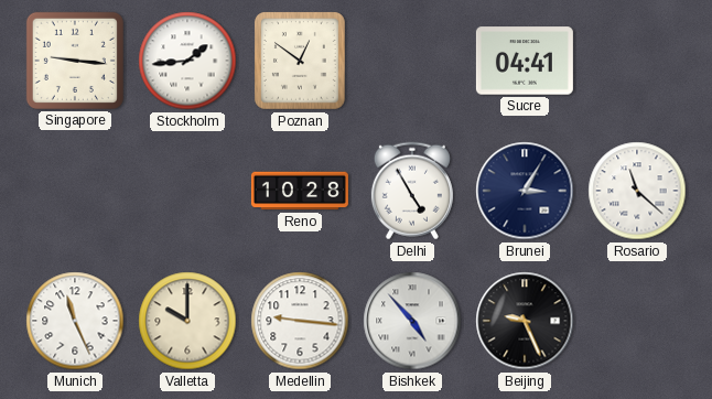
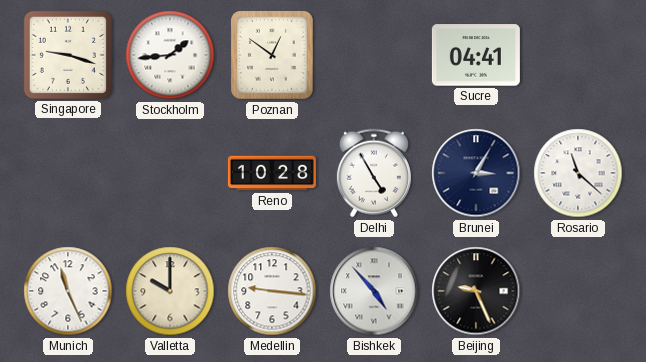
Singapore: 9:16 -> 9:18
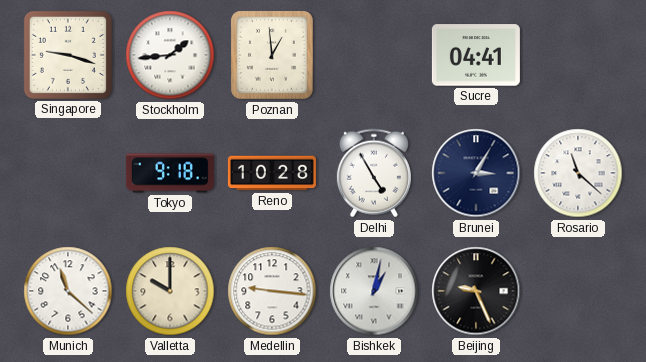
Poznan: 12:51 -> 12:59
Tokyo: none -> 9:18
Munich: 11:26 -> 11:22
Bishkek: 4:53 -> 1:02
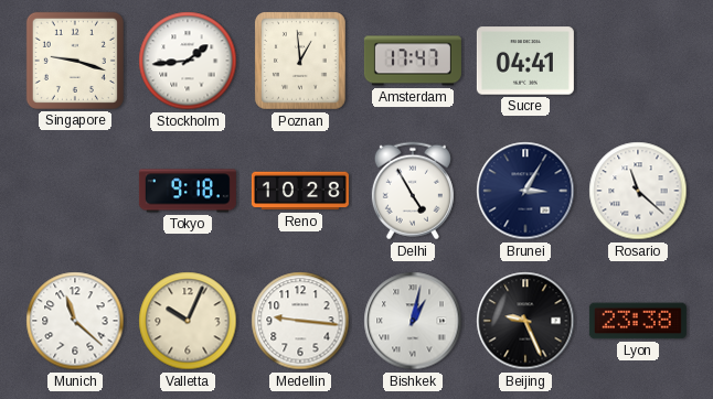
Amsterdam: none -> 17:47
Valletta: 10:00 -> 10:04
Lyon: none -> 23:38
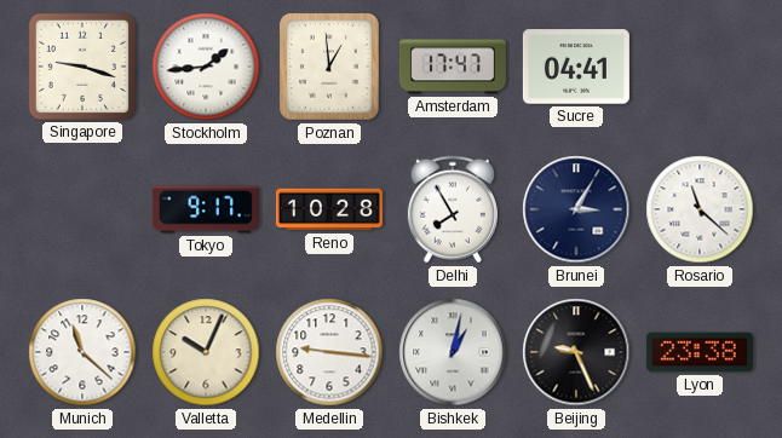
Tokyo: 9:18 -> 9:17
Delhi: 4:55 -> 7:55
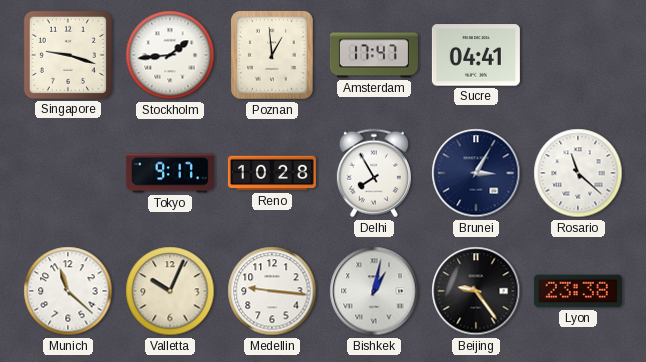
Beijing: 9:26 -> 9:24
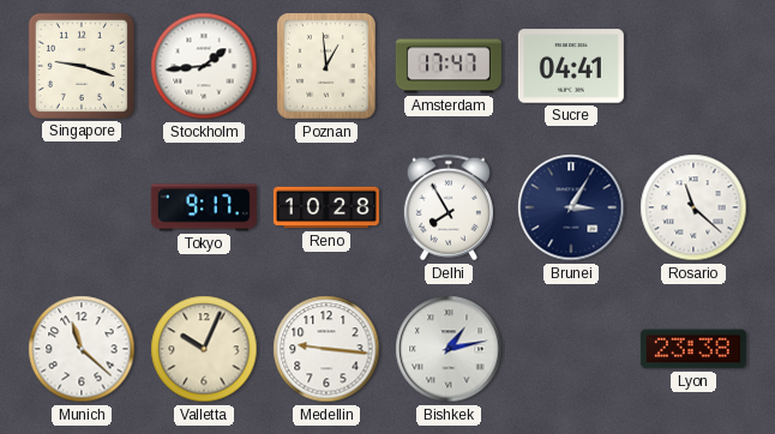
Bishkek: 1:02 -> 1:13
Beijing: 9:24 -> none
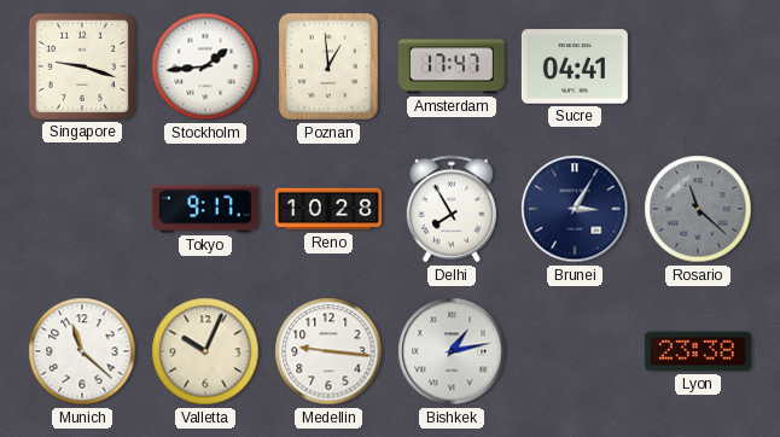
Rosario dial: white -> grey
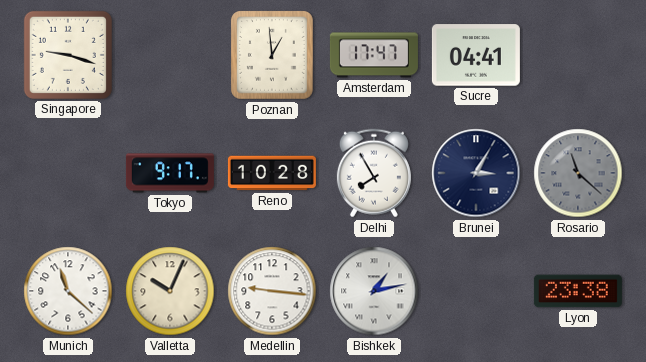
Stockholm: 1:44 -> none
